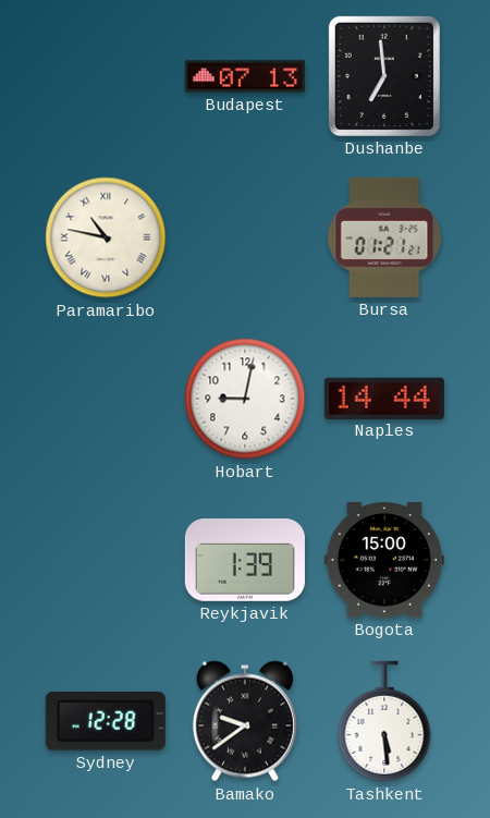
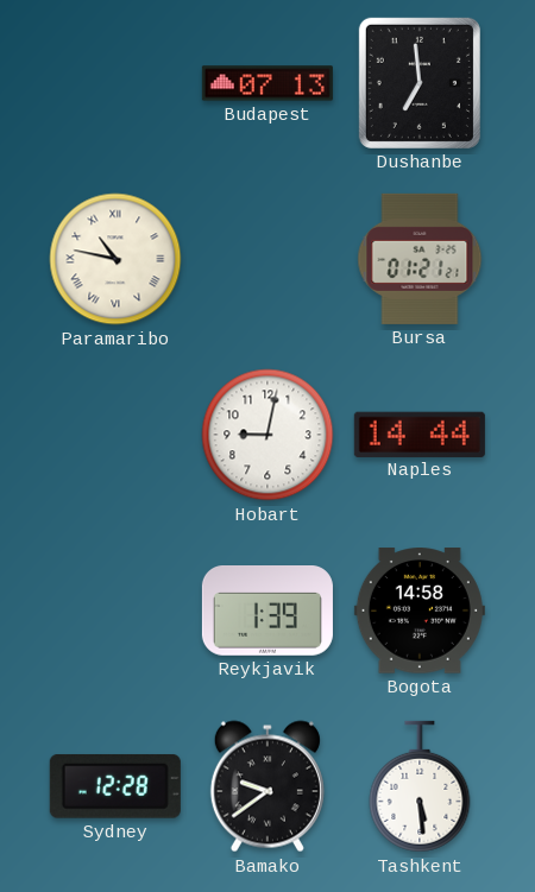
Bogota: 15:00 -> 14:58
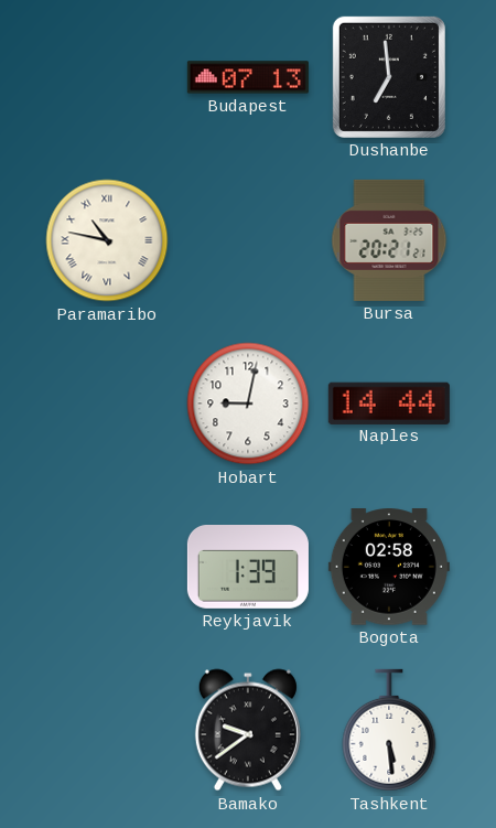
Bursa: 01:21 -> 20:21
Bogota: 14:58 -> 02:58
Sydney: 12:28 -> none
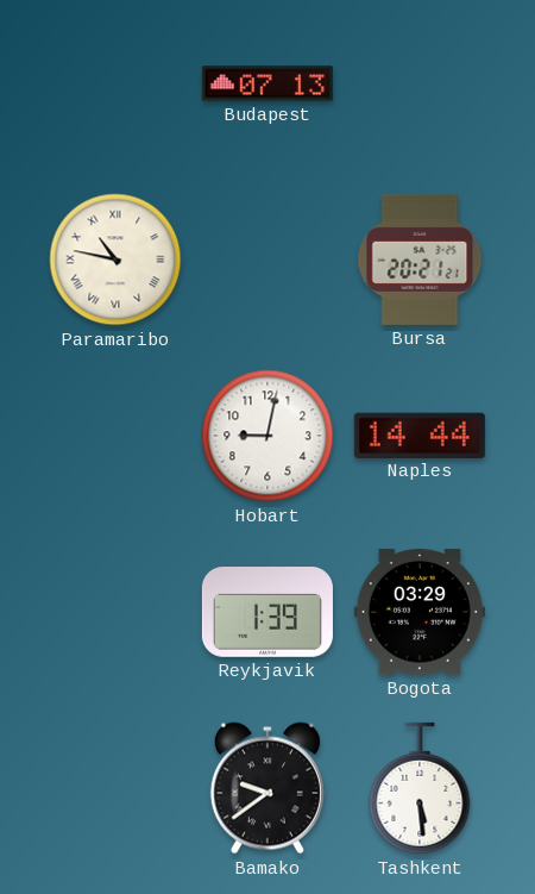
Dushanbe: 6:59 -> none
Bogota: 02:58 -> 03:29
